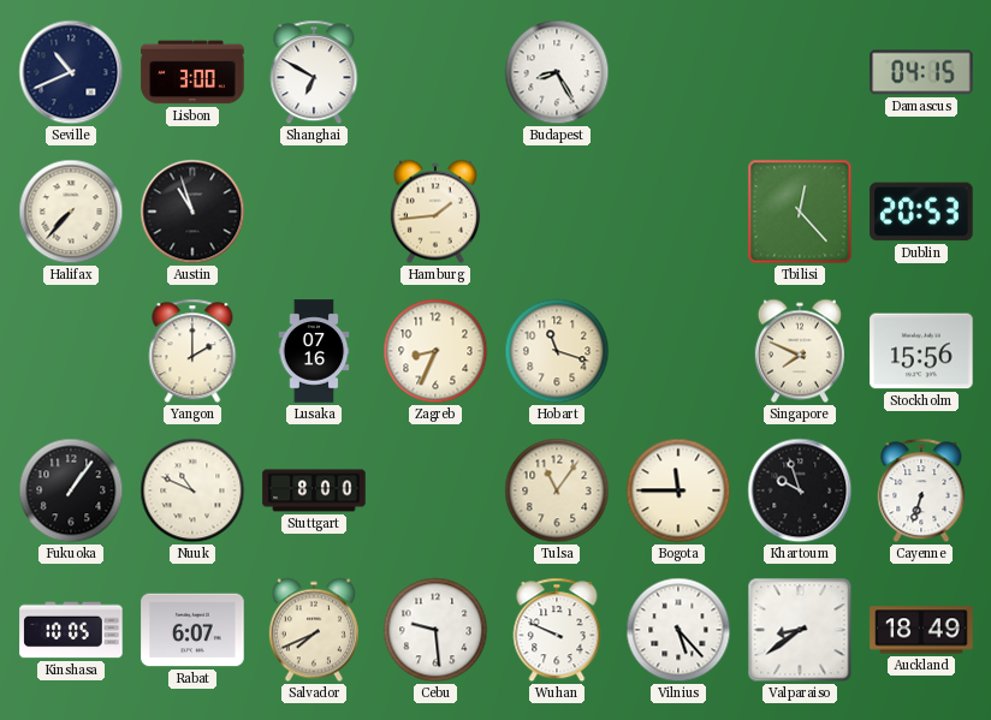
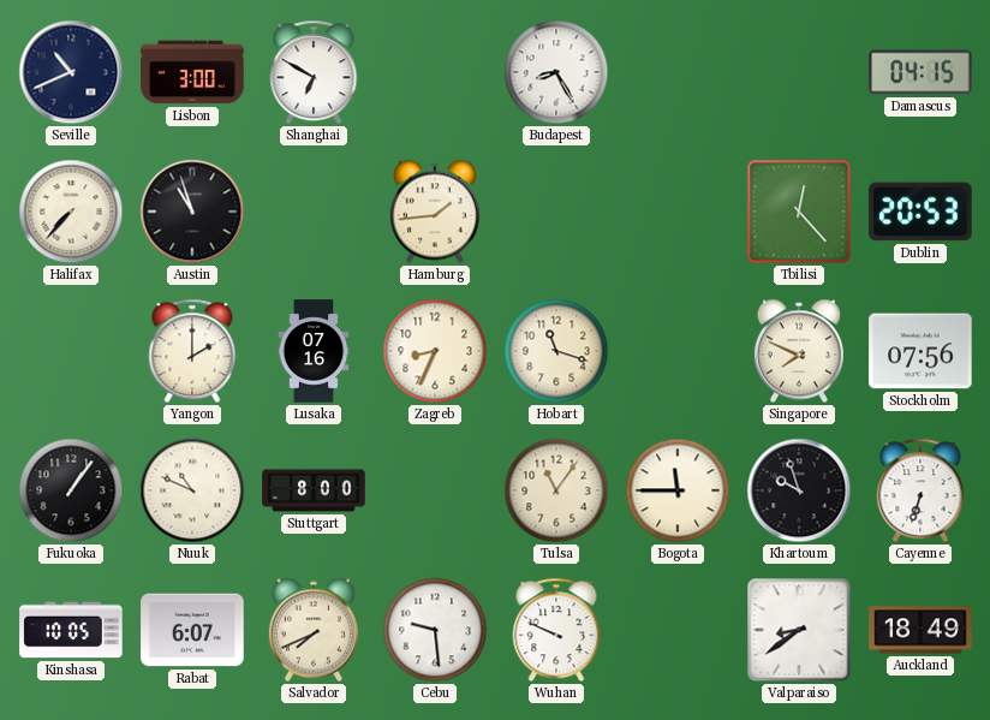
Stockholm: 15:56 -> 07:56
Vilnius: 5:23 -> none
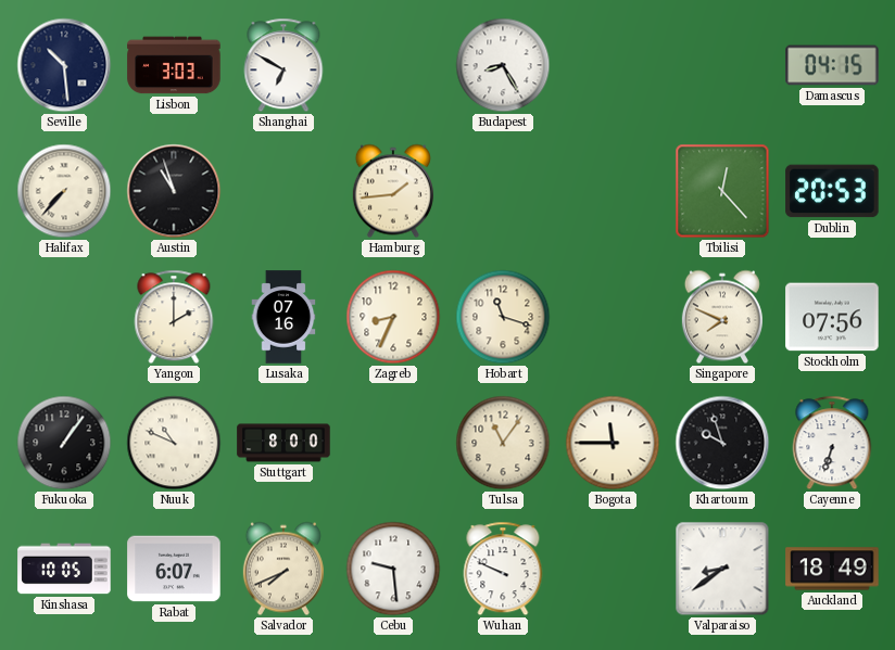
Seville: 10:41 -> 10:29
Lisbon: 3:00 -> 3:03
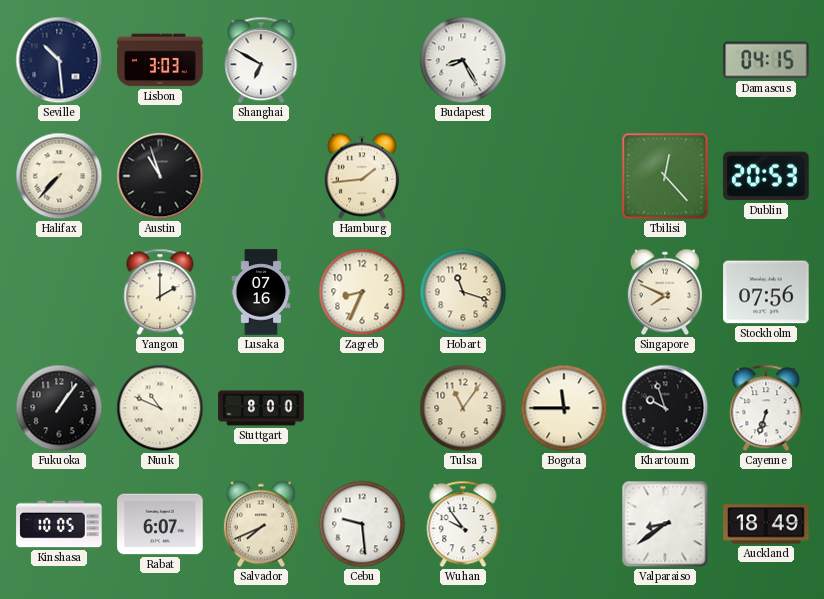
Wuhan: 9:49 -> 9:54
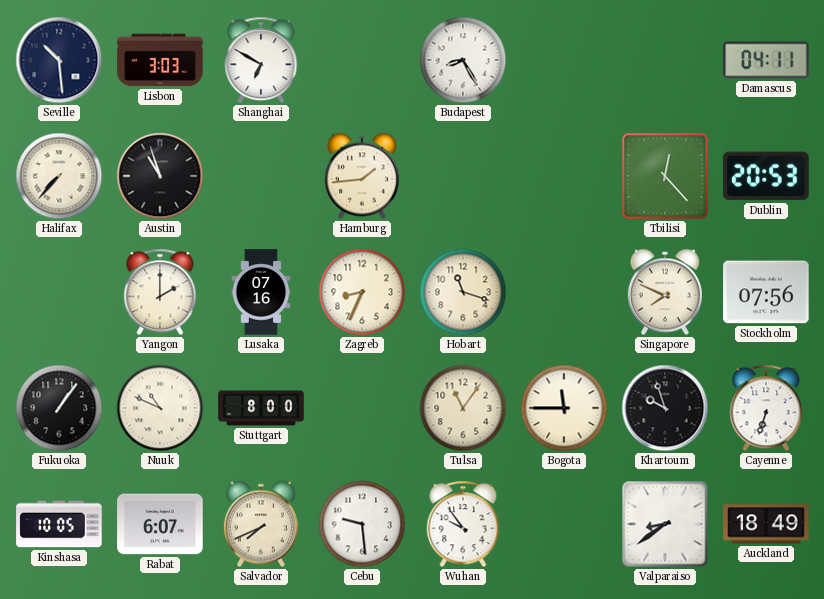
Damascus: 04:15 -> 04:11
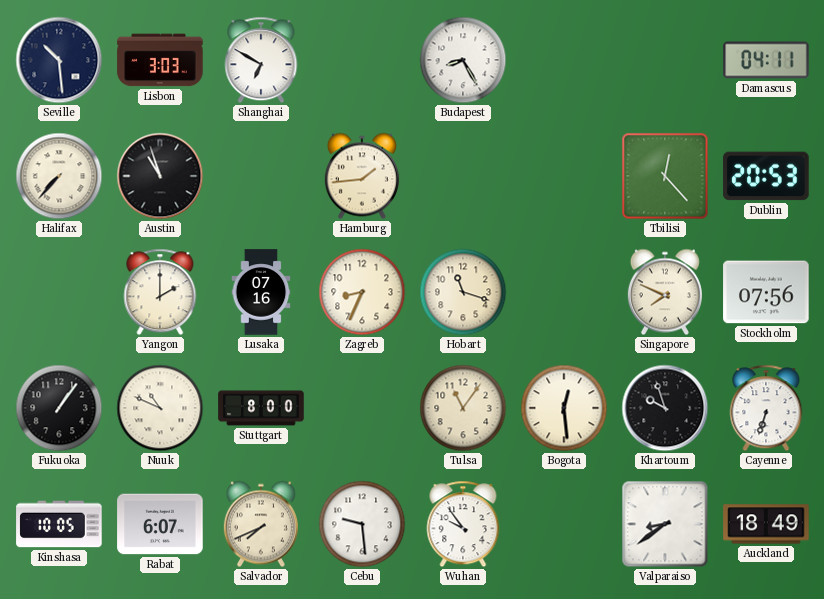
Bogota: 11:45 -> 12:29
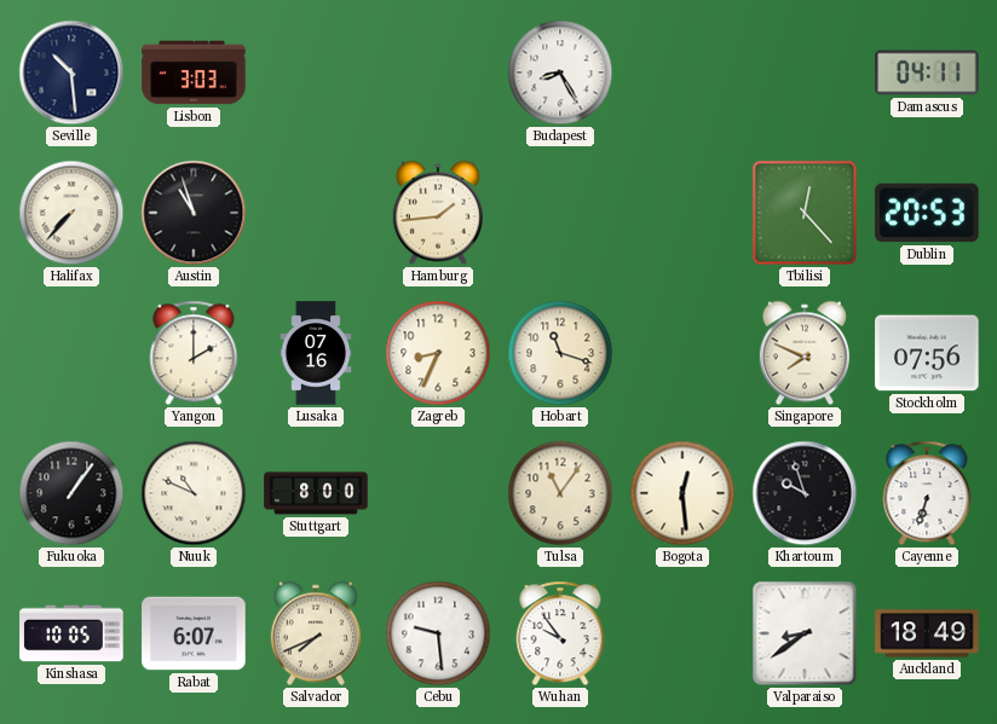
Shanghai: 6:50 -> none
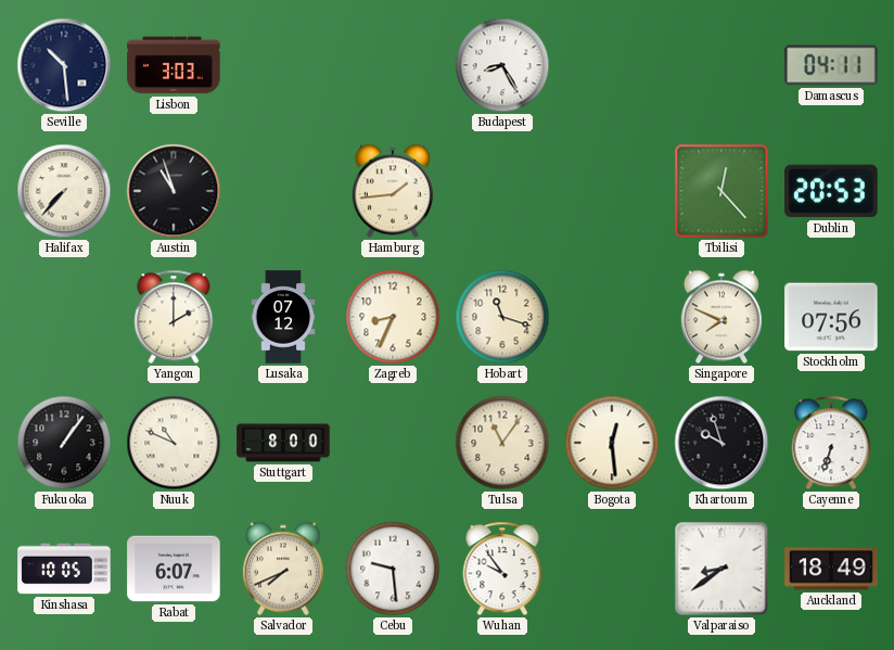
Lusaka: 07:16 -> 07:12
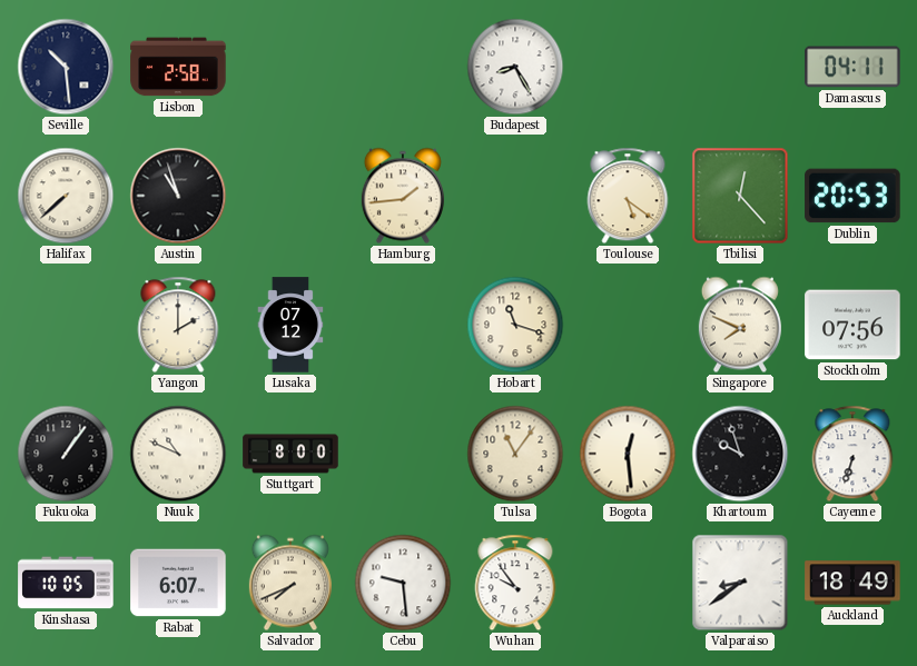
Lisbon: 3:03 -> 2:58
Halifax: 7:37 -> 7:38
Toulouse: none -> 5:21
Zagreb: 8:34 -> none
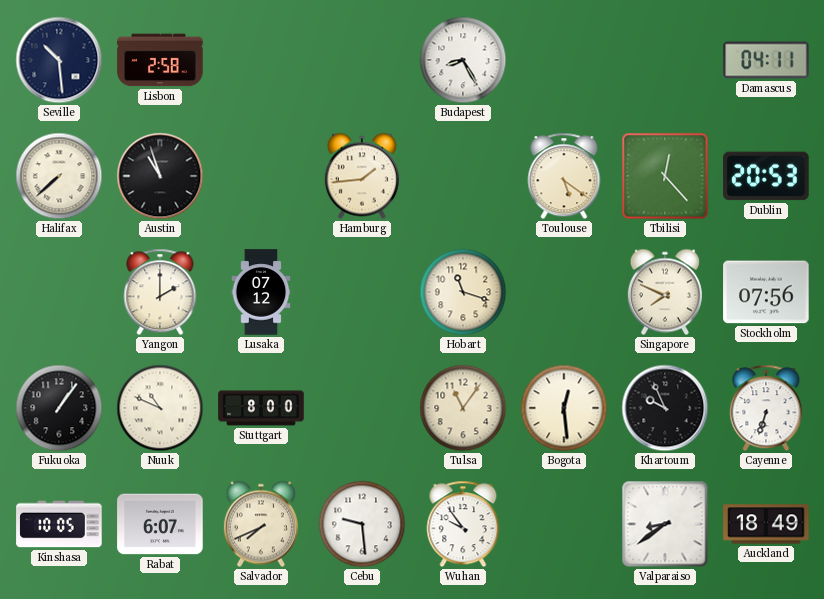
Khartoum: 9:57 -> 9:56
